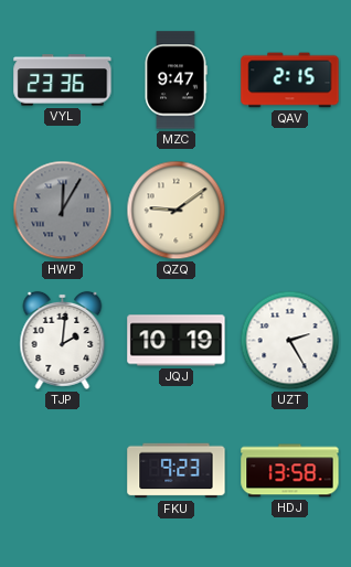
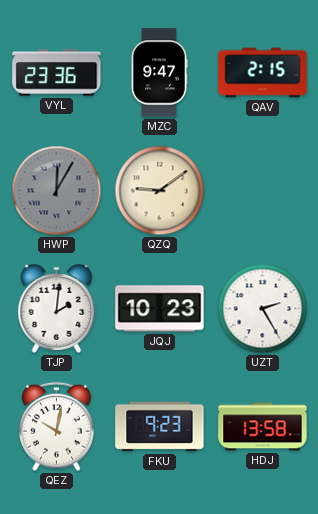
JQJ: 10:19 -> 10:23
QEZ: none -> 10:02
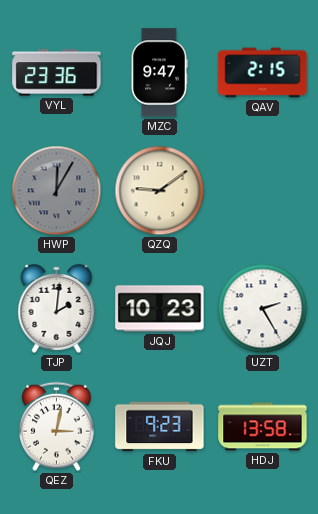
QEZ: 10:02 -> 3:02
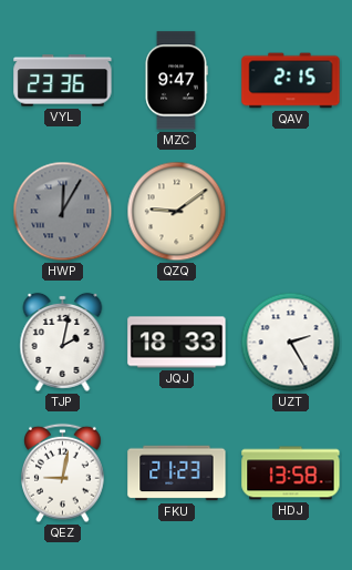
TJP: 2:01 -> 2:02
JQJ: 10:23 -> 18:33
QEZ: 3:02 -> 9:02
FKU: 9:23 -> 21:23
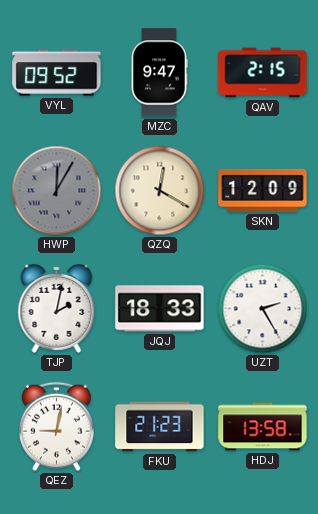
VYL: 23:36 -> 09:52
QZQ: 9:09 -> 12:20
SKN: none -> 12:09
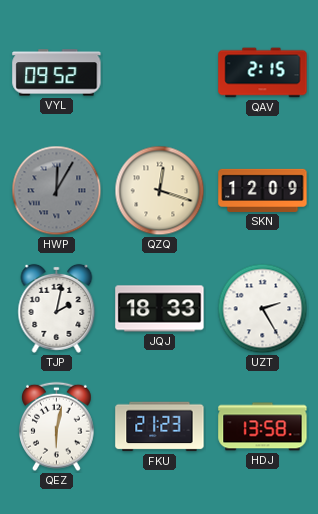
MZC: 9:47 -> none
QZQ: 12:20 -> 12:18
QEZ: 9:02 -> 6:02
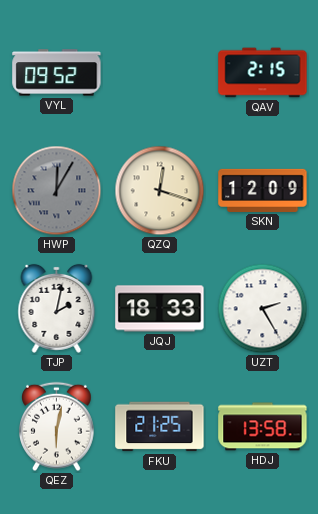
FKU: 21:23 -> 21:25
